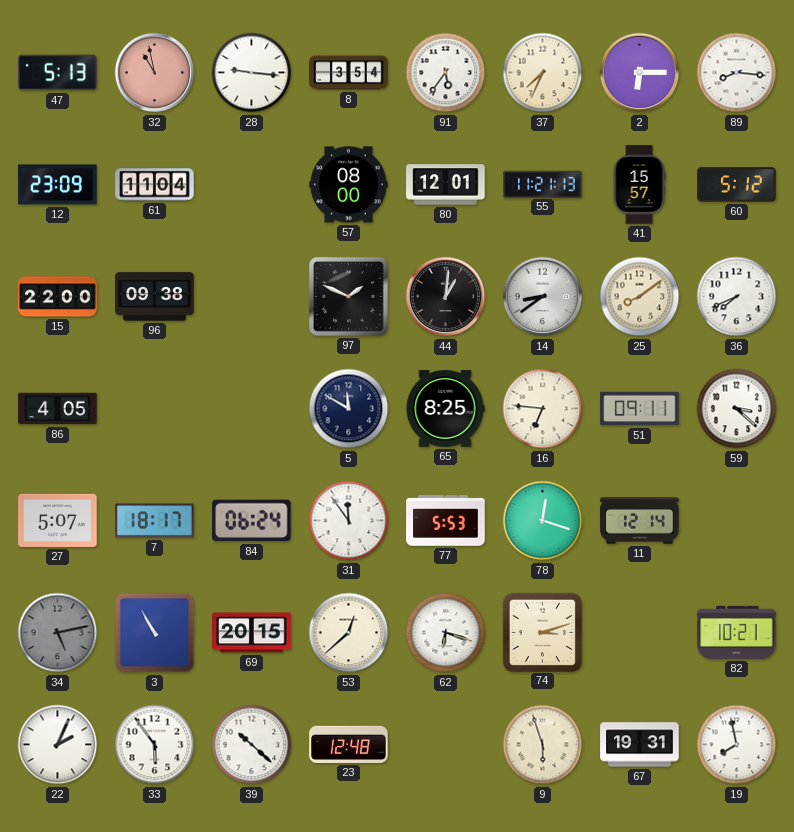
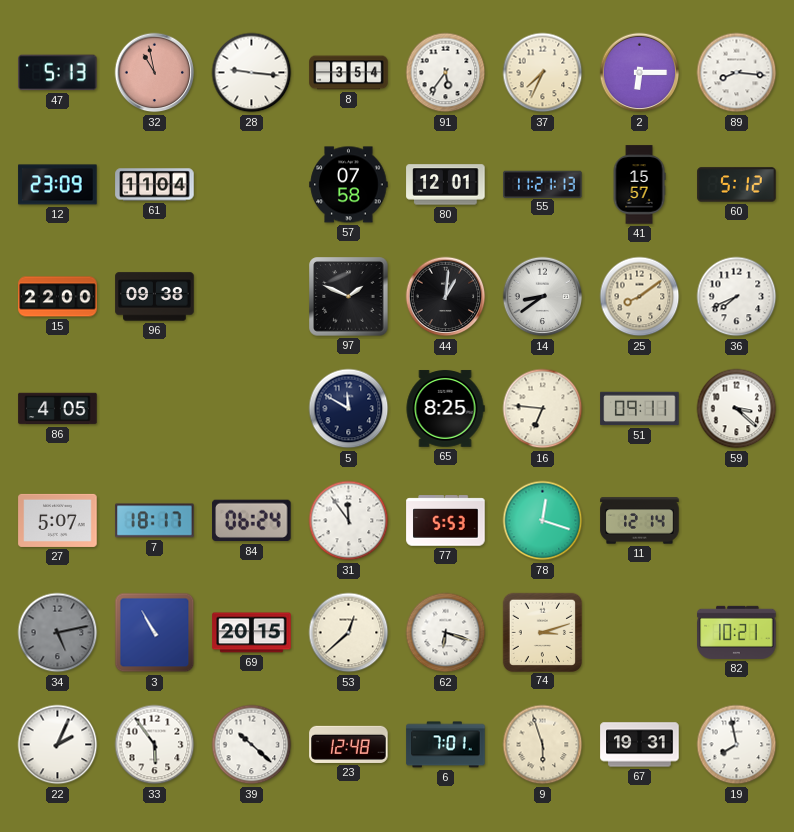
57: 08:00 -> 07:58
6: none -> 7:01
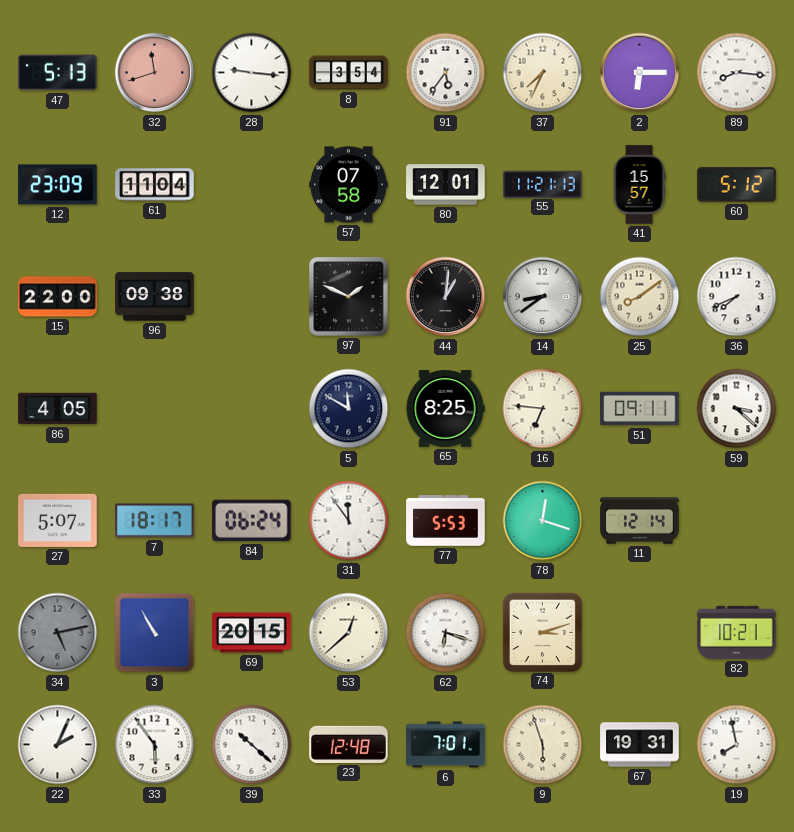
32: 10:58 -> 11:42
